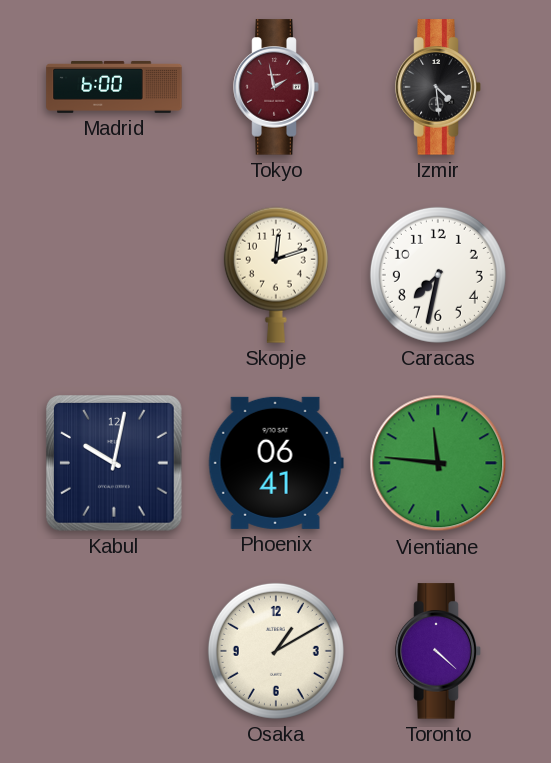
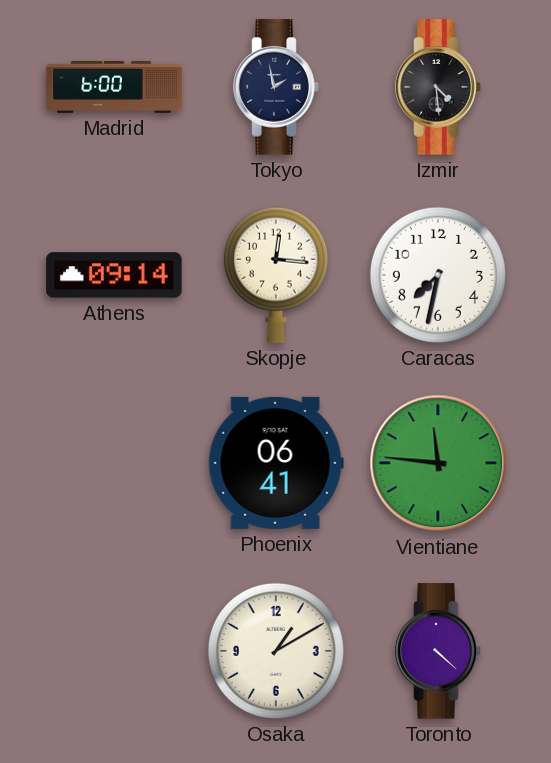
Tokyo dial: burgundy -> navy
Athens: none -> 09:14
Skopje: 12:12 -> 12:16
Kabul: 10:02 -> none
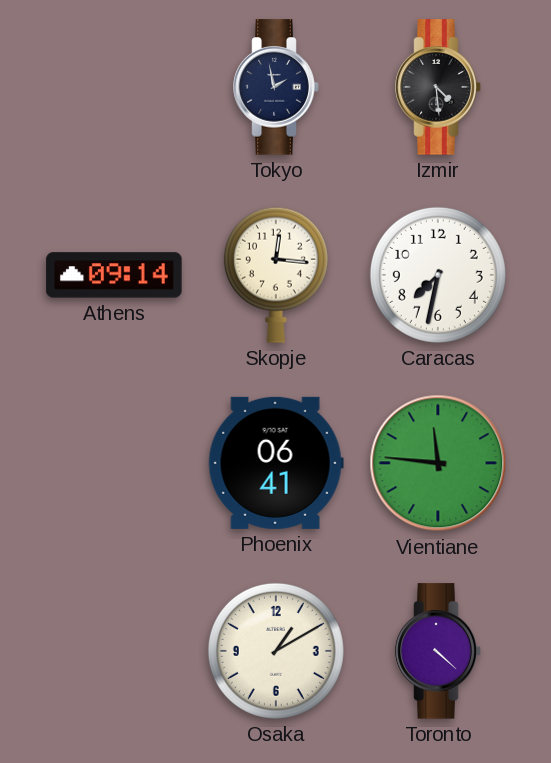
Madrid: 6:00 -> none
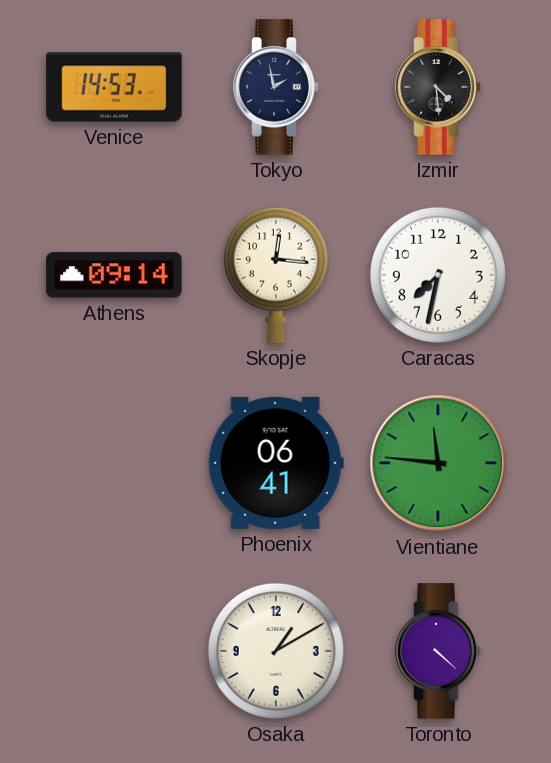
Venice: none -> 14:53
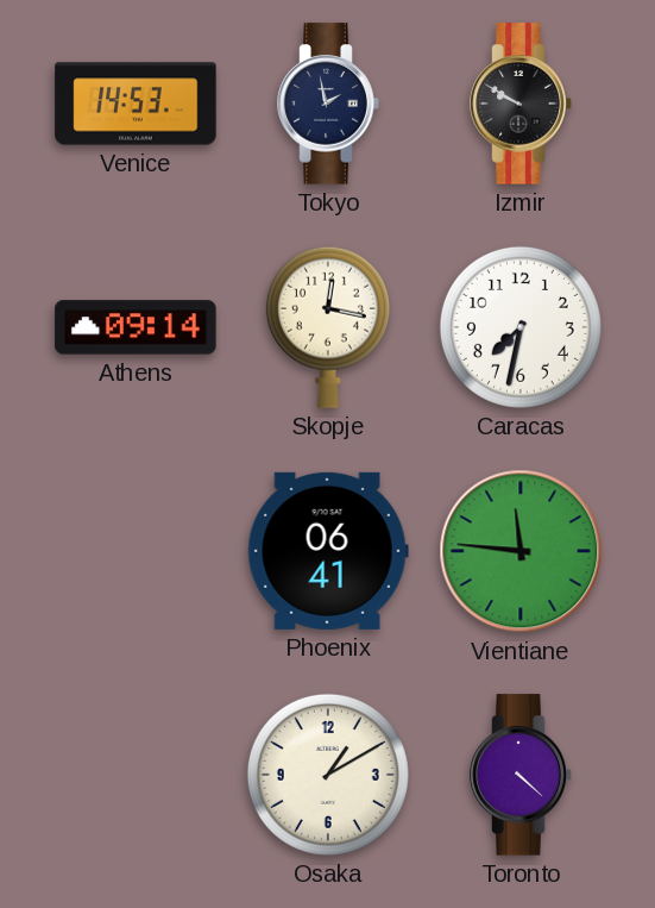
Izmir: 4:29 -> 9:50
Skopje: 12:16 -> 12:17
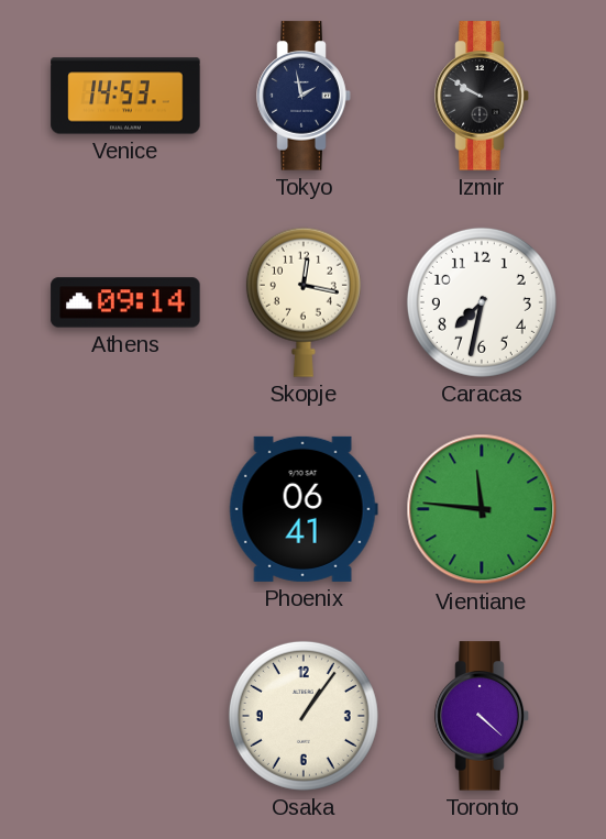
Osaka: 1:10 -> 1:06
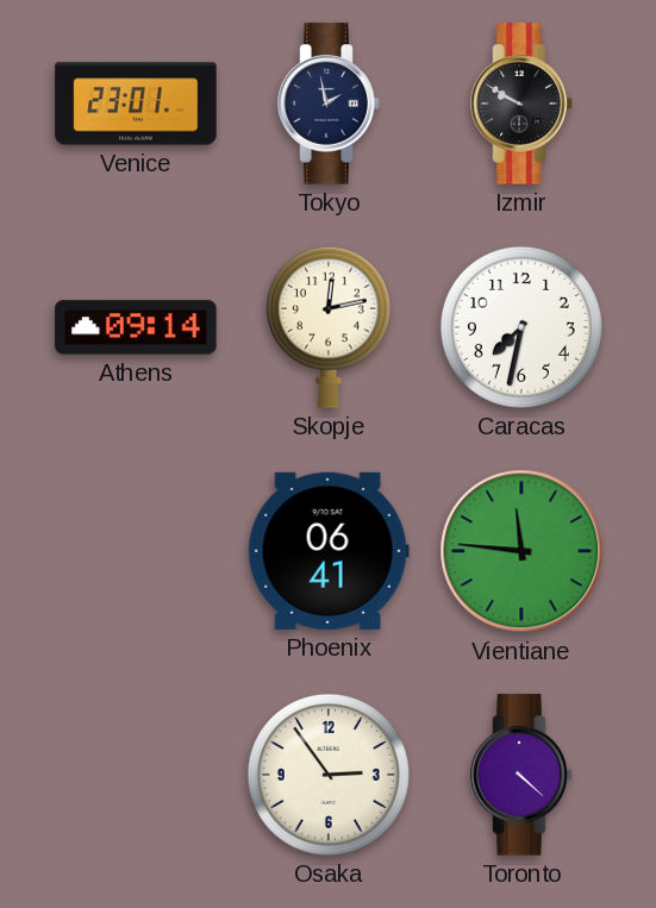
Venice: 14:53 -> 23:01
Skopje: 12:17 -> 12:13
Osaka: 1:06 -> 2:54
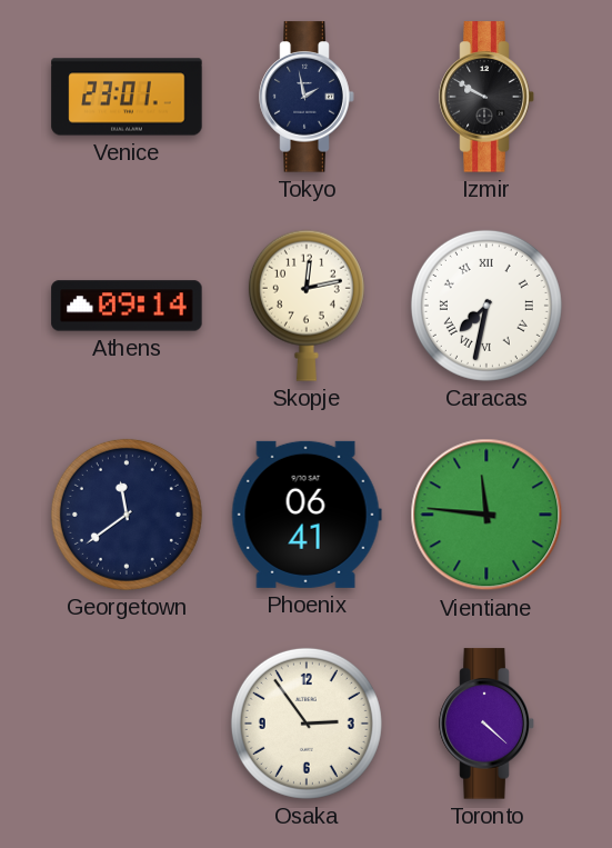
Caracas numerals: Arabic -> Roman
Georgetown: none -> 11:39
